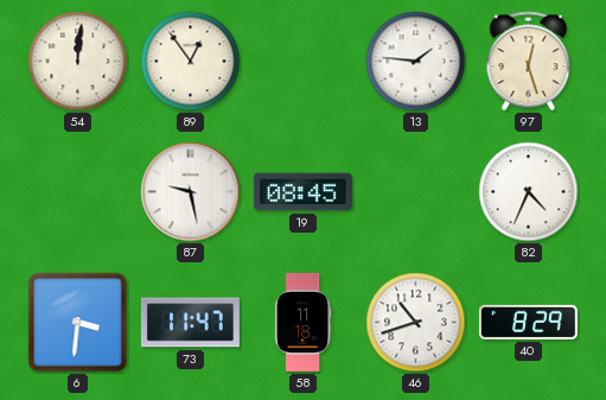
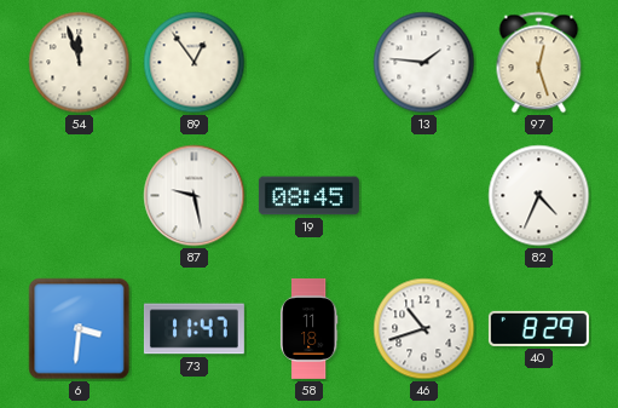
54: 12:01 -> 11:57
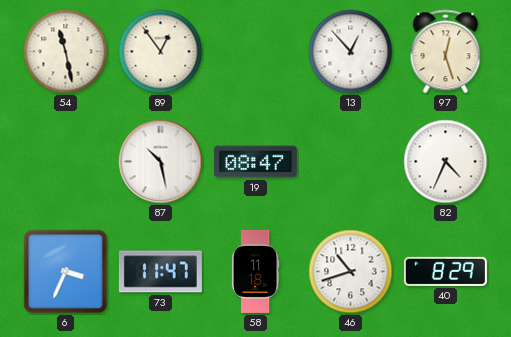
54: 11:57 -> 11:28
13: 1:46 -> 12:53
87: 9:28 -> 10:28
19: 08:45 -> 08:47
6: 3:31 -> 3:34
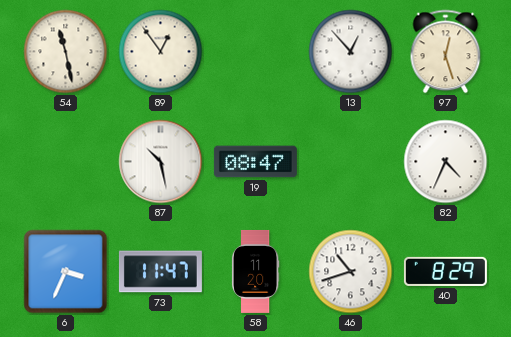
58: 11:18 -> 11:20
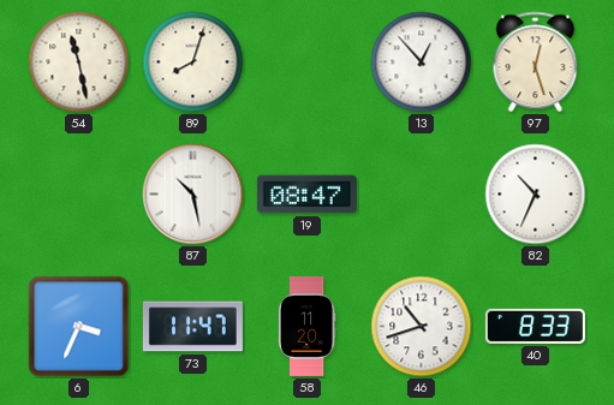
89: 12:54 -> 8:03
82: 4:34 -> 10:34
40: 8:29 -> 8:33
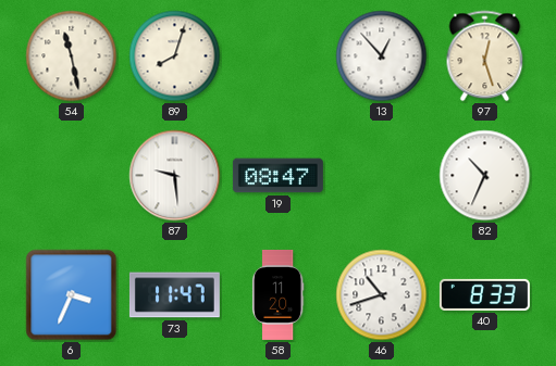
87: 10:28 -> 9:29
